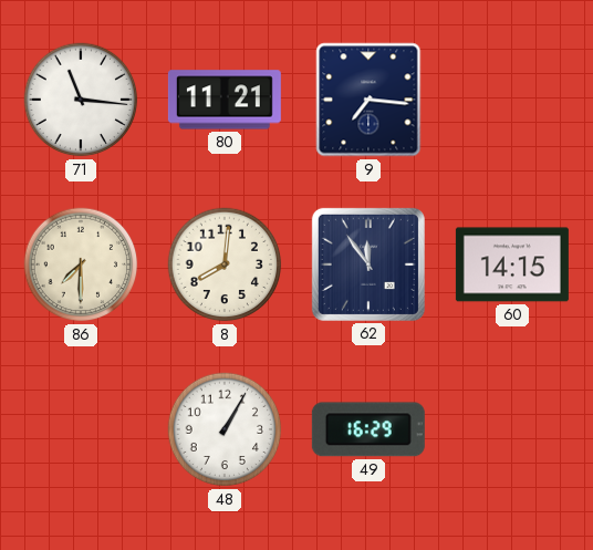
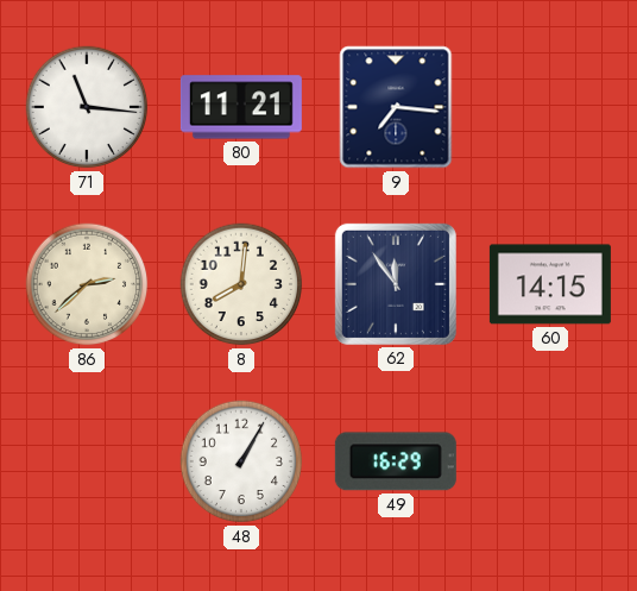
86: 7:30 -> 2:38
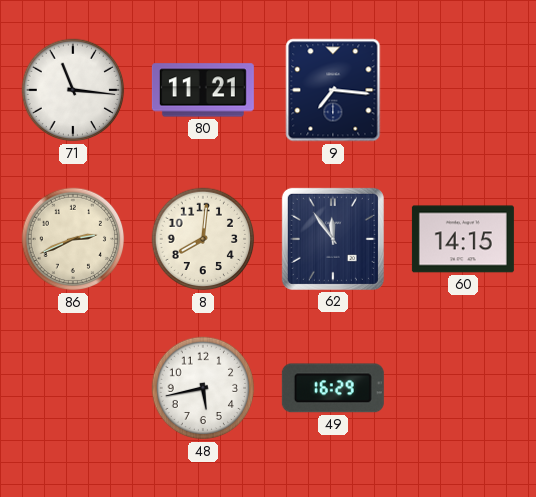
86: 2:38 -> 2:41
48: 1:05 -> 5:43
